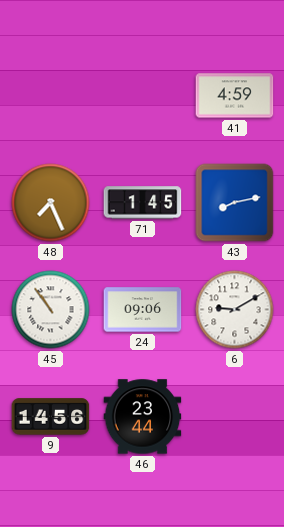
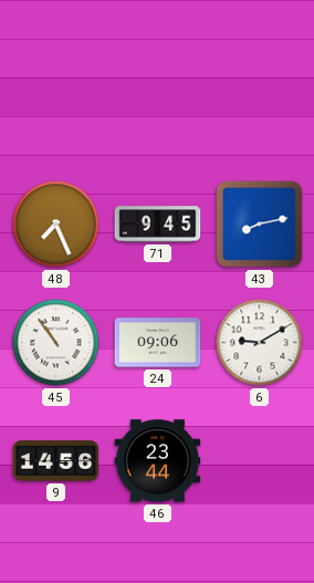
41: 4:59 -> none
71: 1:45 -> 9:45
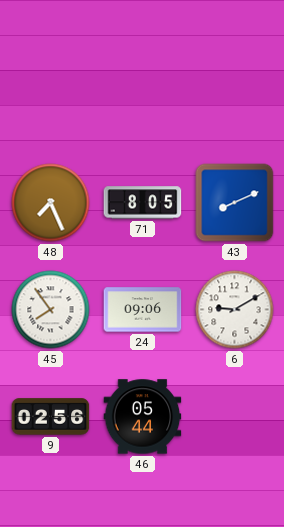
71: 9:45 -> 8:05
43: 8:13 -> 8:11
45: 10:54 -> 7:54
9: 14:56 -> 02:56
46: 23:44 -> 05:44
